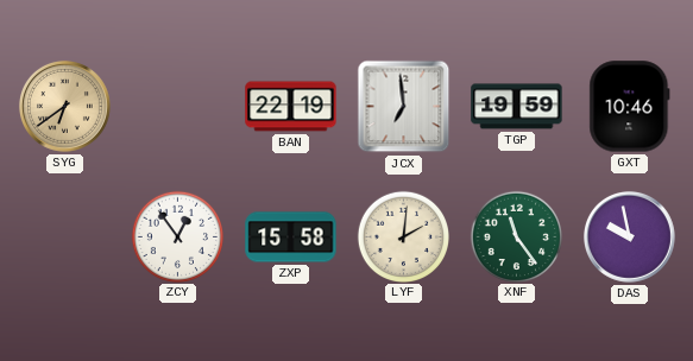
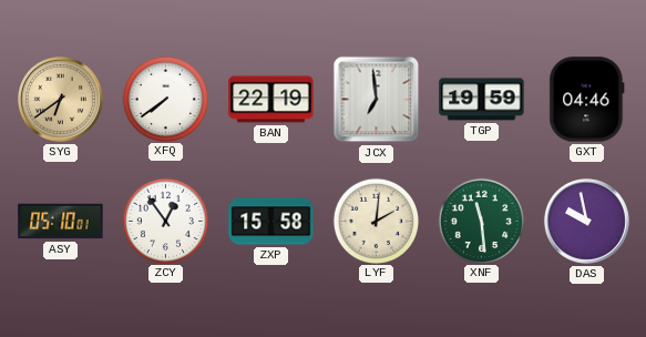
XFQ: none -> 7:39
GXT: 10:46 -> 04:46
ASY: none -> 05:10
XNF: 11:24 -> 11:29
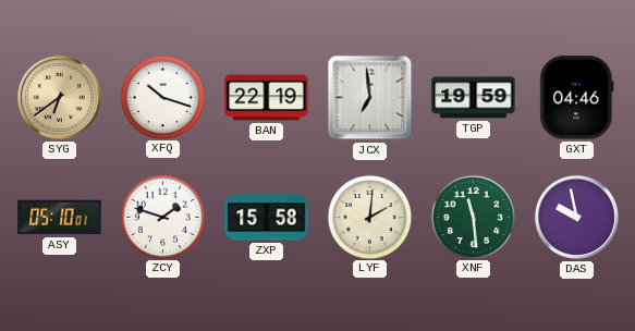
XFQ: 7:39 -> 10:18
ZCY: 12:54 -> 1:48
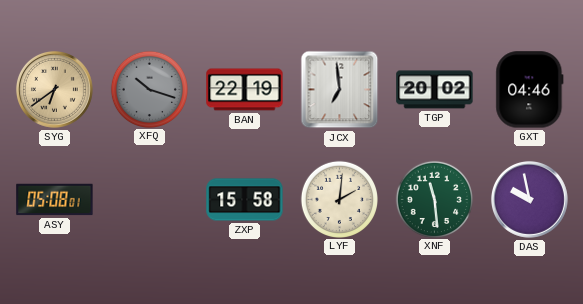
XFQ dial: white -> grey
TGP: 19:59 -> 20:02
ASY: 05:10 -> 05:08
ZCY: 1:48 -> none
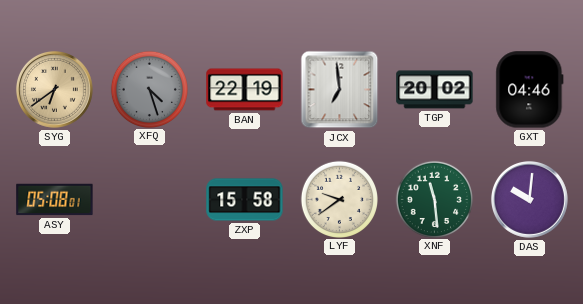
XFQ: 10:18 -> 4:27
LYF: 2:01 -> 9:39
DAS: 9:58 -> 10:01
